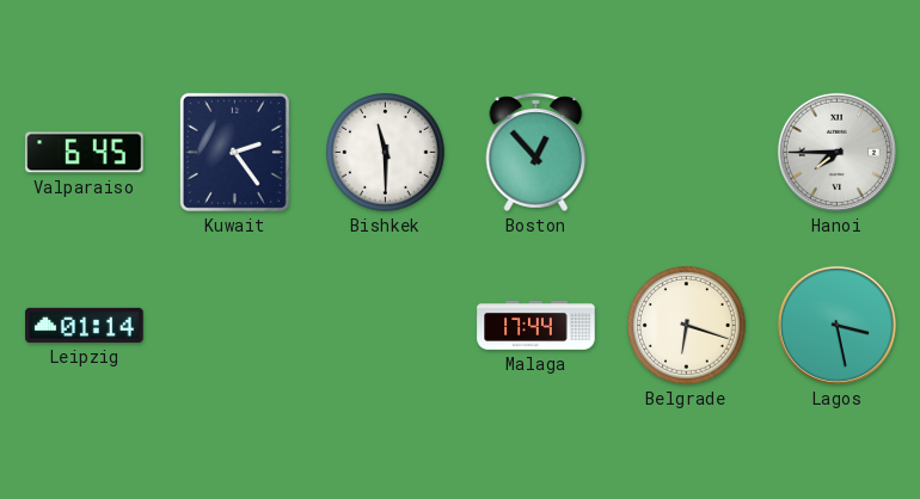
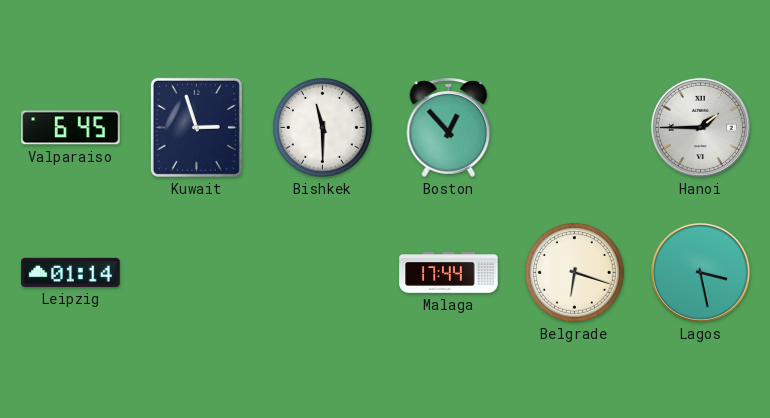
Kuwait: 2:24 -> 2:57
Hanoi: 7:45 -> 1:45
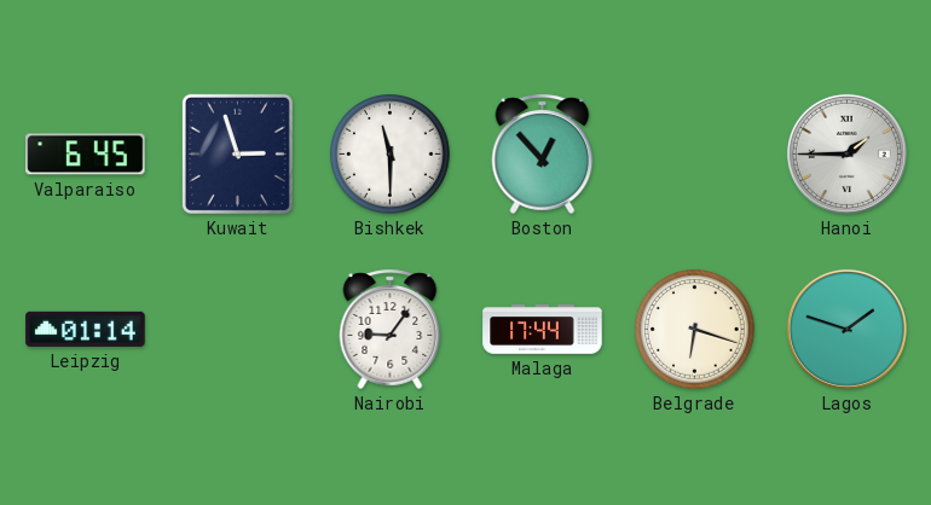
Nairobi: none -> 9:06
Lagos: 3:28 -> 1:48
